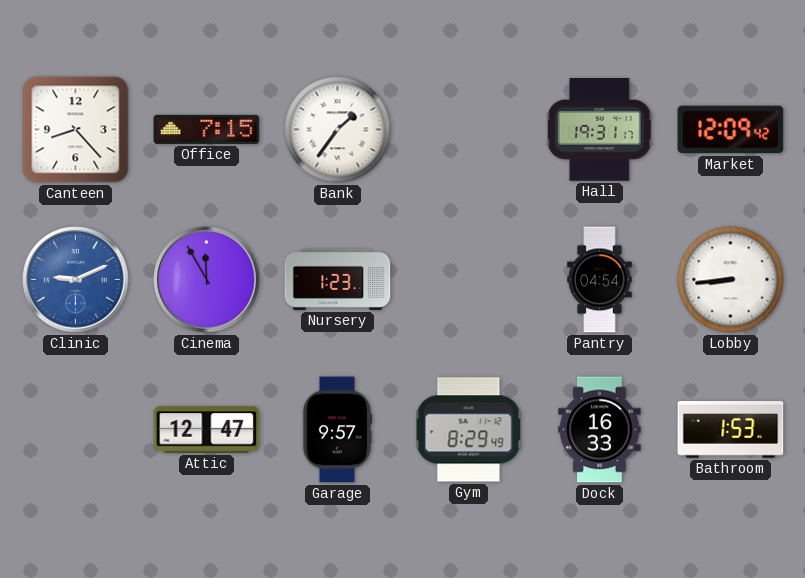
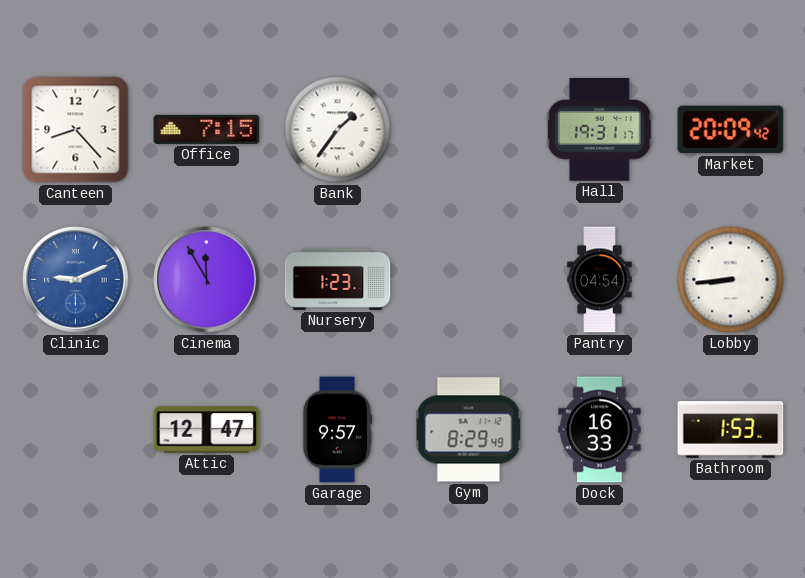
Market: 12:09 -> 20:09
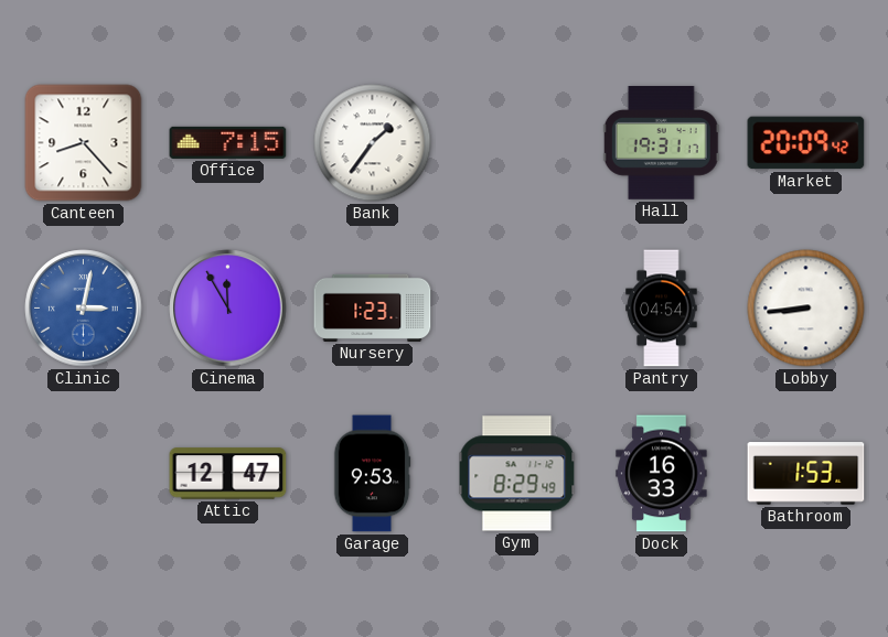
Clinic: 9:11 -> 3:02
Garage: 9:57 -> 9:53
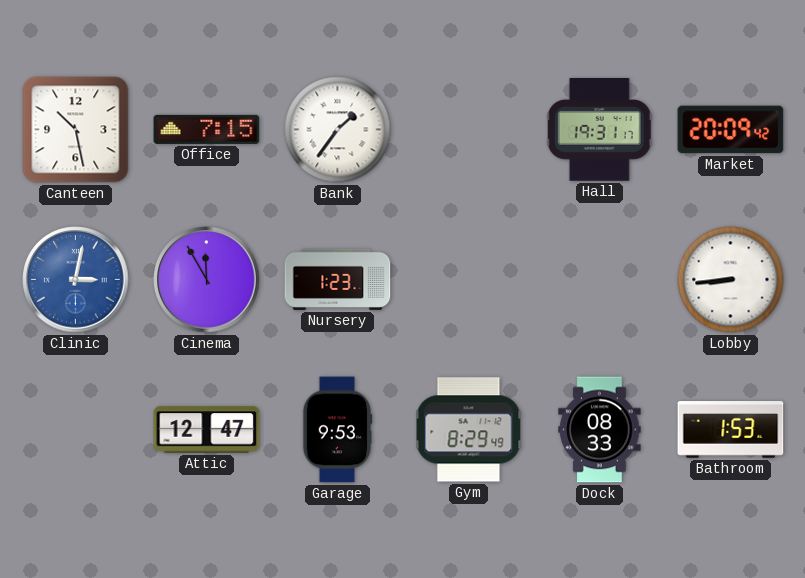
Canteen: 8:23 -> 10:28
Pantry: 04:54 -> none
Dock: 16:33 -> 08:33
